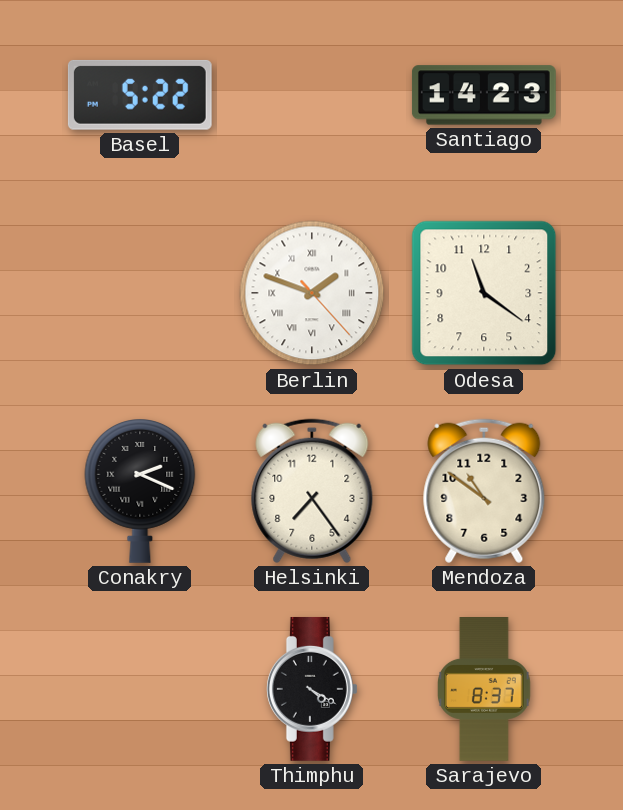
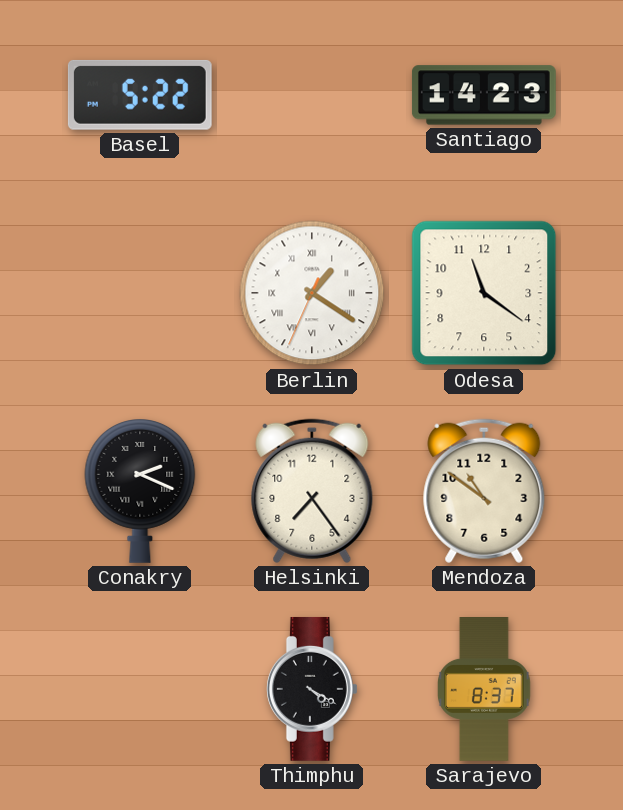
Berlin: 1:48 -> 1:20
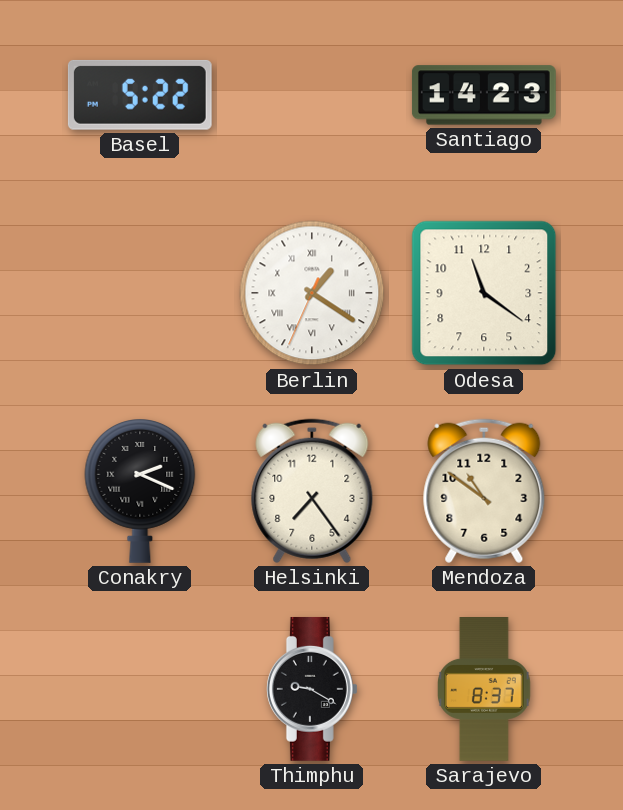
Thimphu: 4:20 -> 9:20
